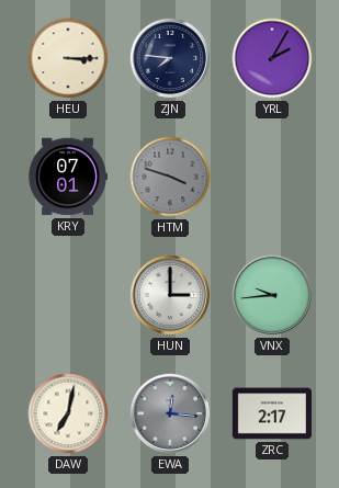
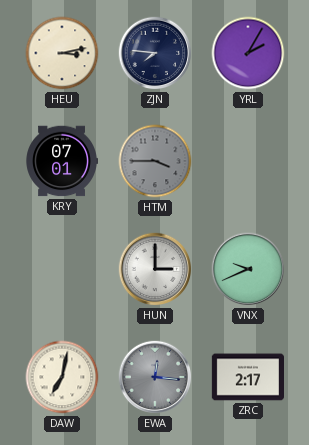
HEU: 3:15 -> 3:13
HTM: 3:48 -> 3:45
VNX: 9:44 -> 9:41
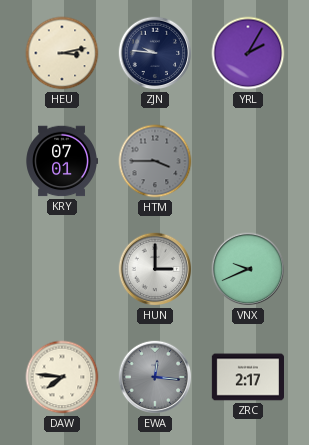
ZJN: 7:46 -> 9:46
DAW: 7:02 -> 7:46
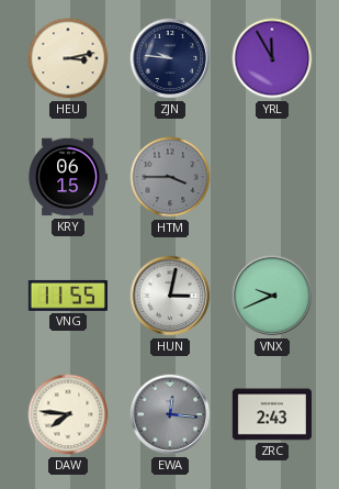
YRL: 2:05 -> 11:55
KRY: 07:01 -> 06:15
VNG: none -> 11:55
HUN: 3:00 -> 3:02
ZRC: 2:17 -> 2:43
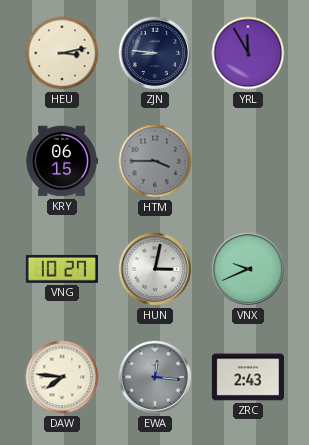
ZJN: 9:46 -> 8:46
VNG: 11:55 -> 10:27
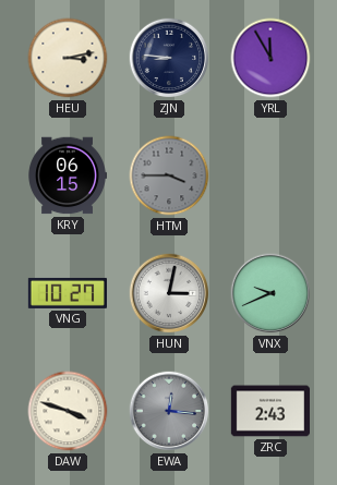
DAW: 7:46 -> 3:48
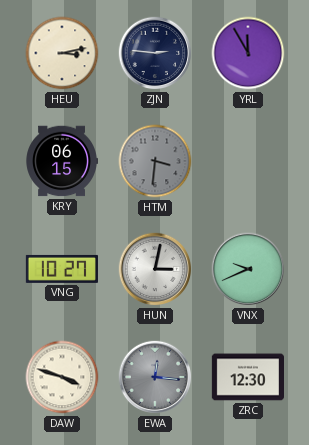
ZJN: 8:46 -> 2:46
HTM: 3:45 -> 3:31
ZRC: 2:43 -> 12:30
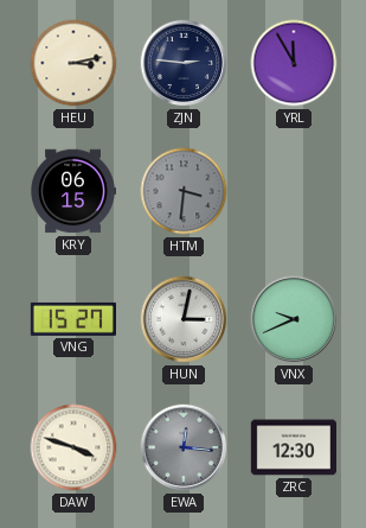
VNG: 10:27 -> 15:27
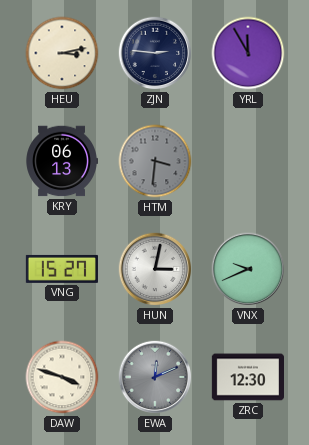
KRY: 06:15 -> 06:13
EWA: 12:16 -> 12:11
